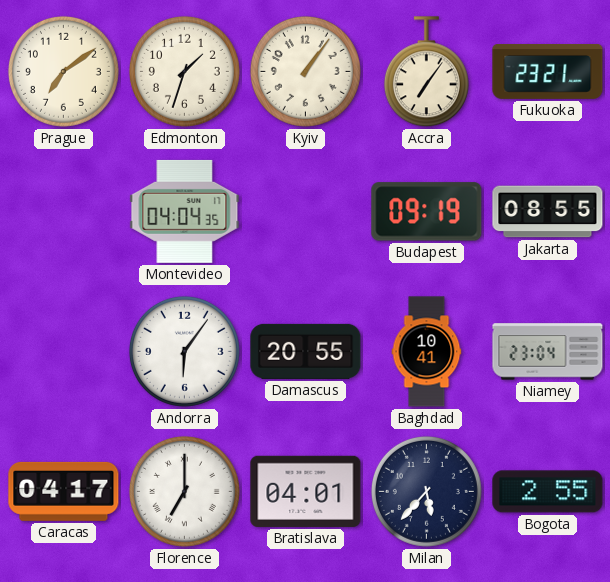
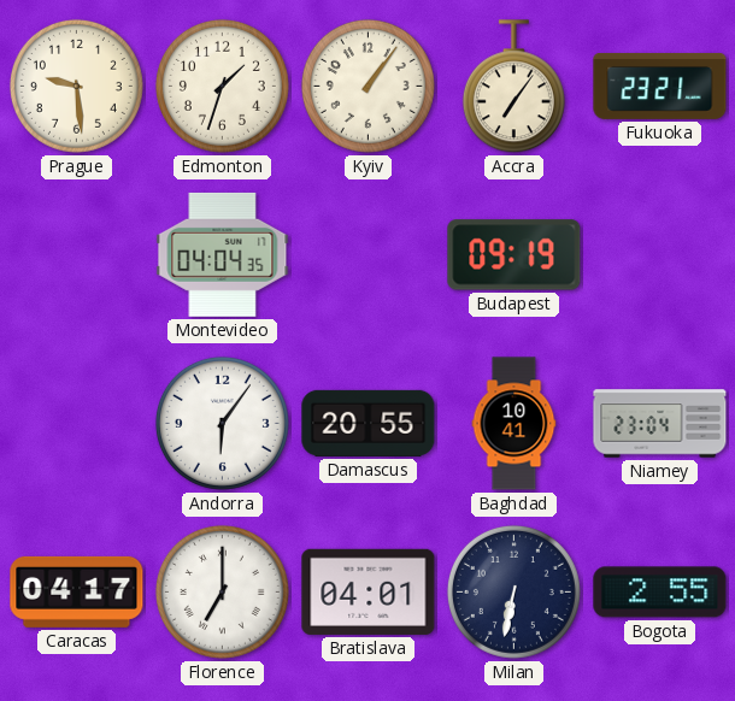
Prague: 7:09 -> 9:29
Jakarta: 08:55 -> none
Milan: 5:37 -> 6:32
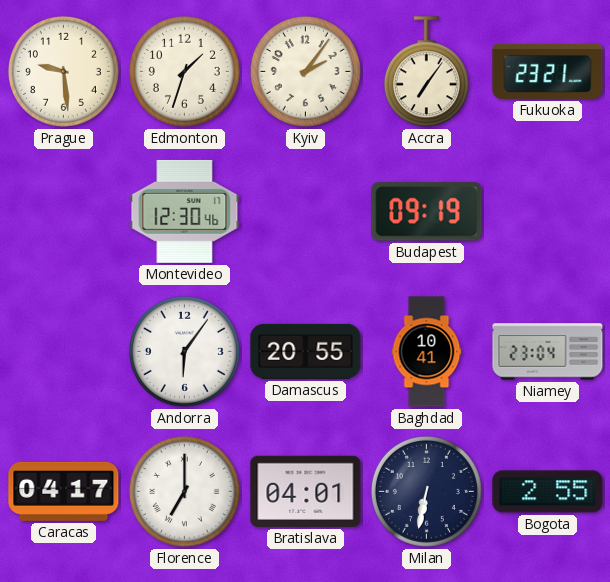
Kyiv: 1:06 -> 2:06
Montevideo: 04:04 -> 12:30
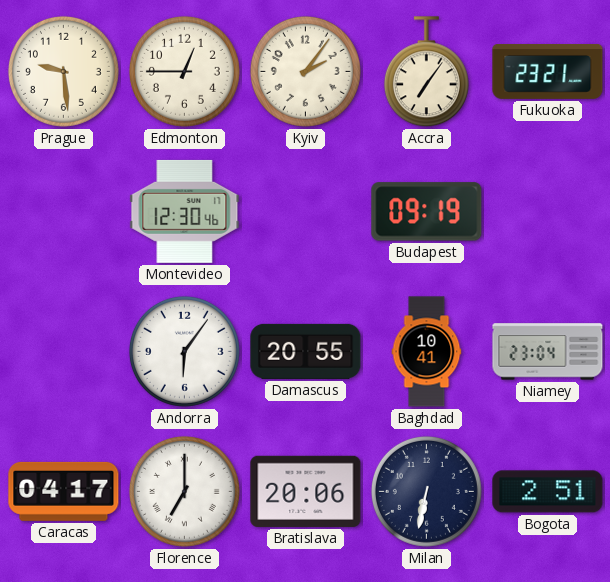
Edmonton: 1:33 -> 12:45
Bratislava: 04:01 -> 20:06
Bogota: 2:55 -> 2:51
